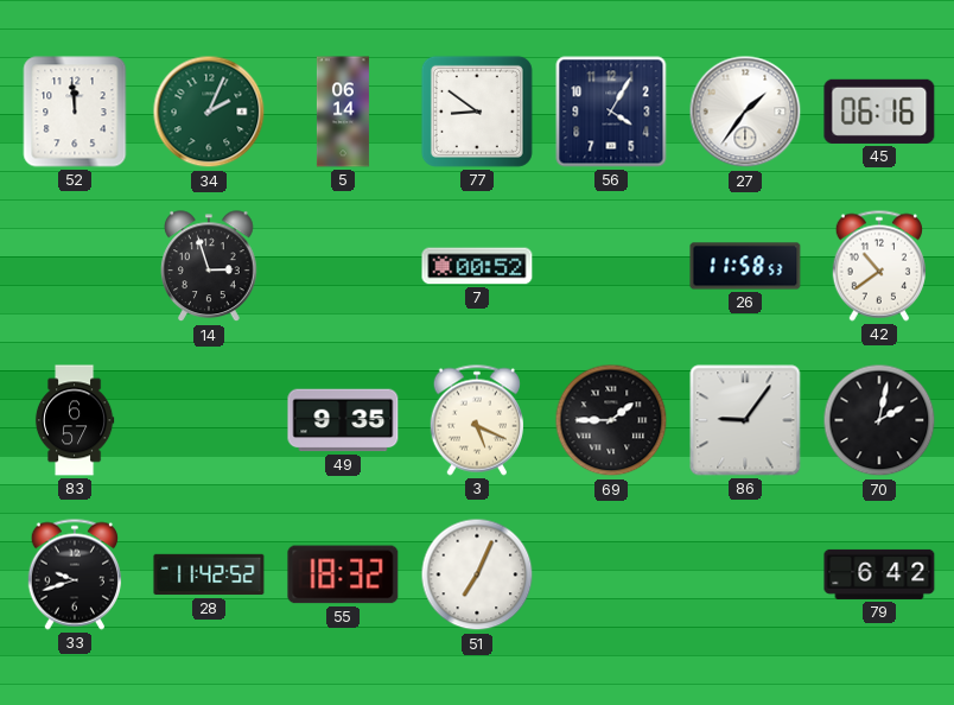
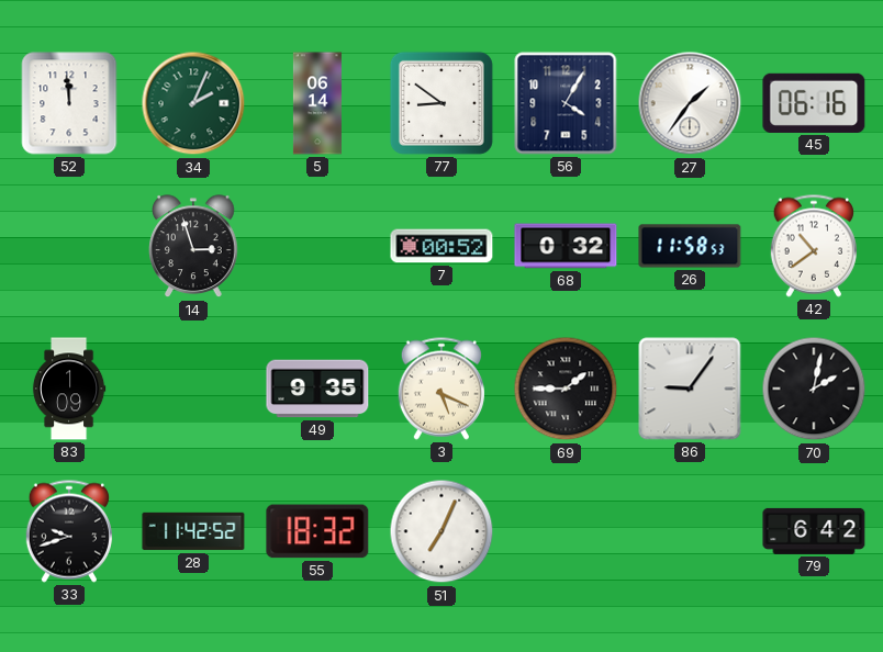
68: none -> 0:32
83: 6:57 -> 1:09
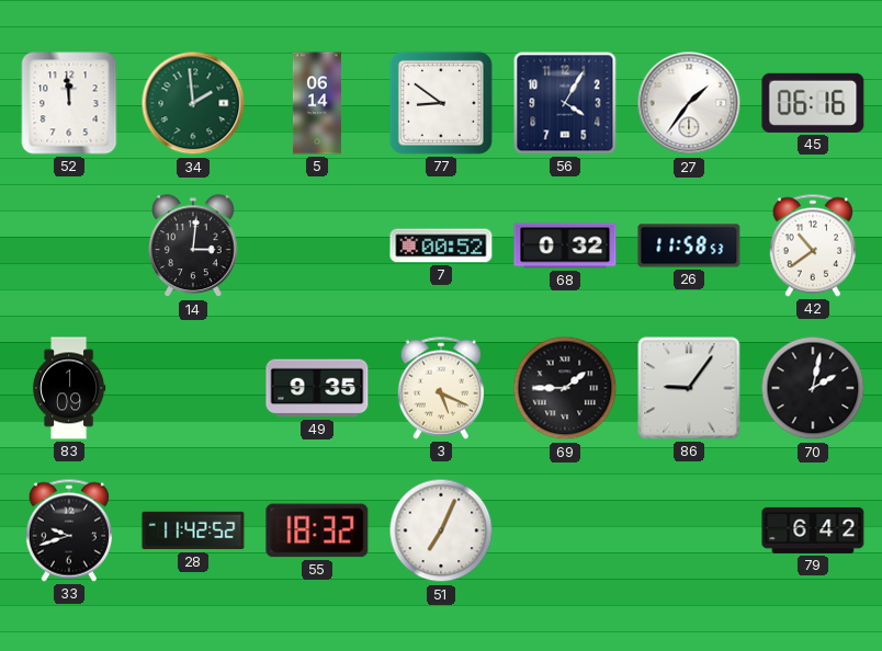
34: 2:04 -> 1:59
14: 2:57 -> 3:01
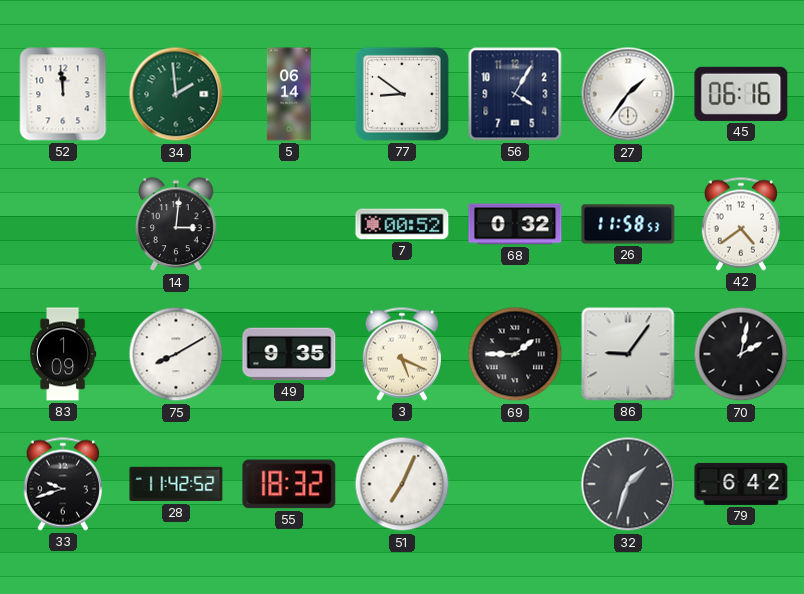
42: 10:39 -> 4:39
75: none -> 8:10
32: none -> 1:33
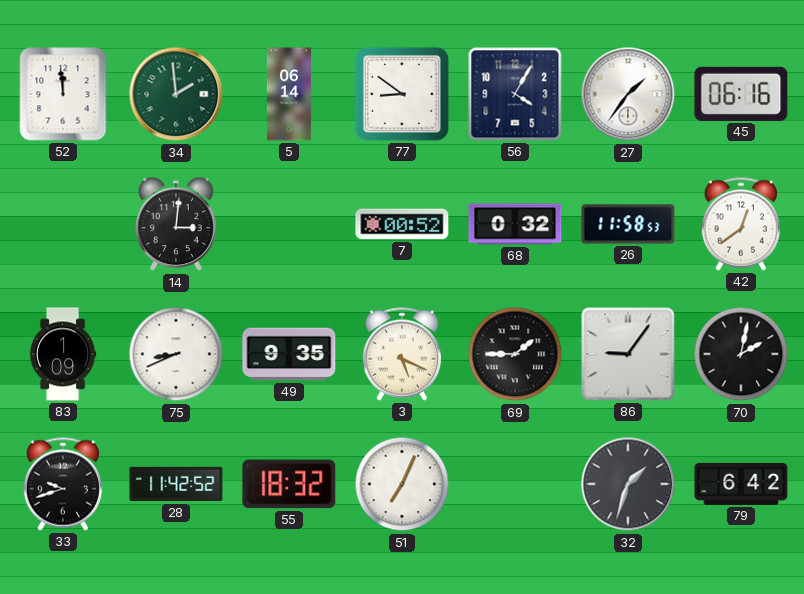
42: 4:39 -> 12:39
75: 8:10 -> 8:41
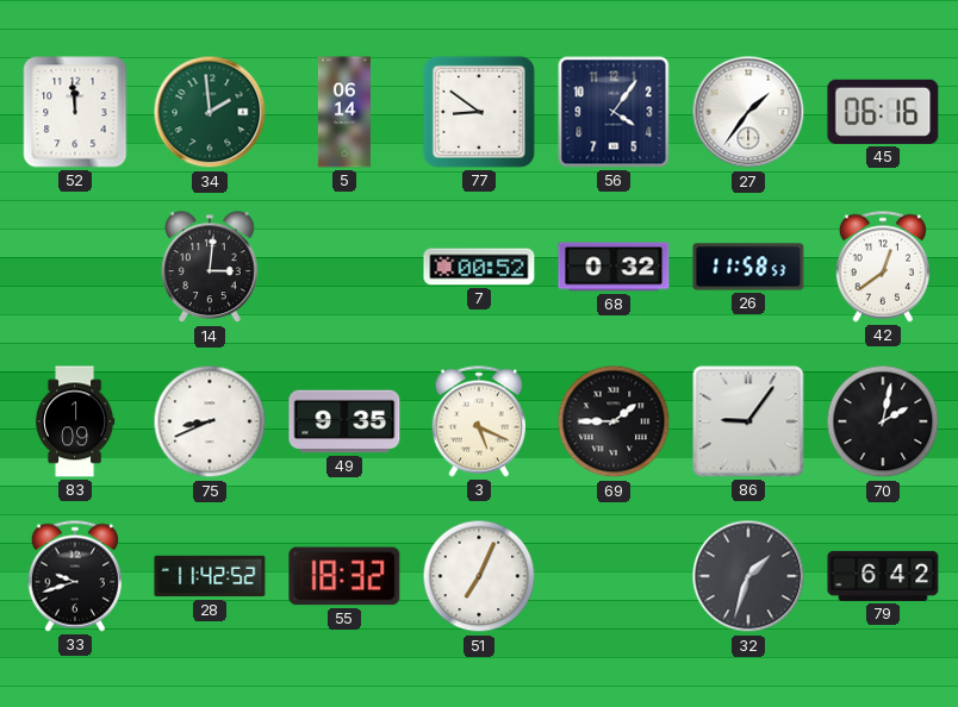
56: 4:05 -> 4:06
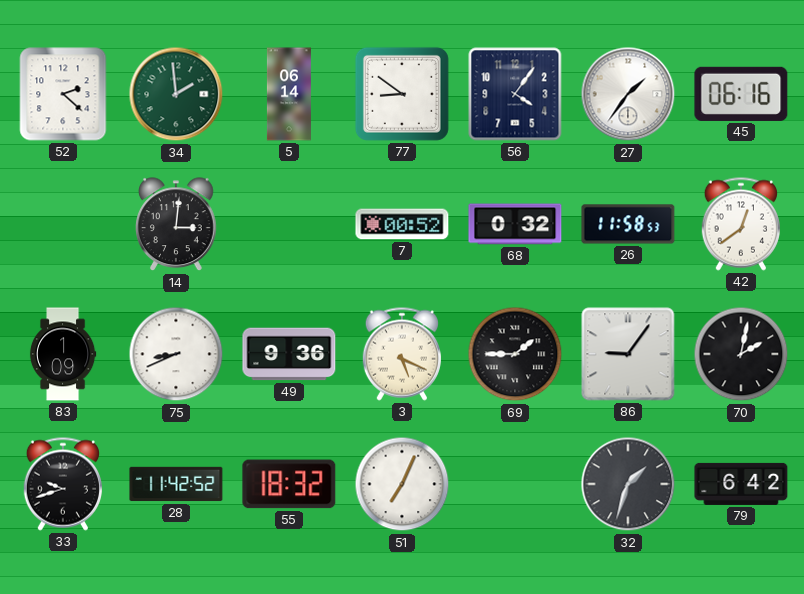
52: 11:59 -> 2:22
49: 9:35 -> 9:36
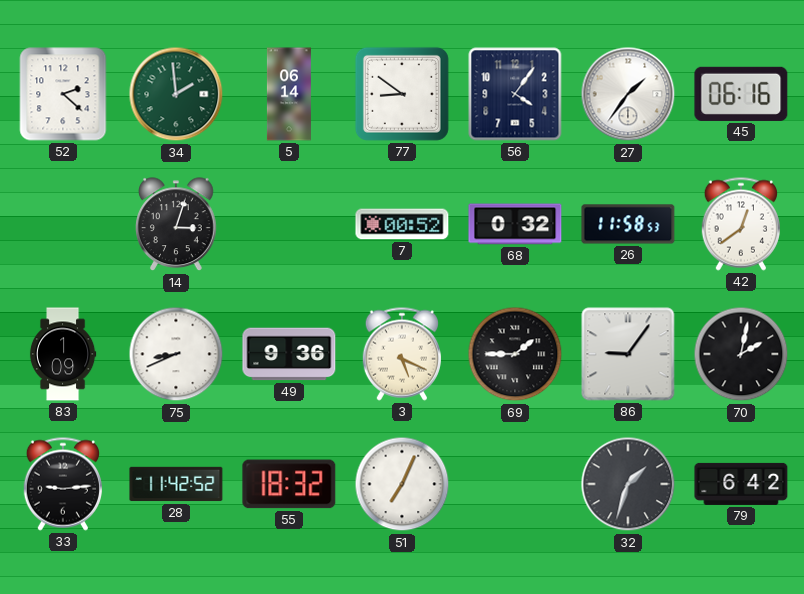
14: 3:01 -> 3:03
33: 9:42 -> 9:14
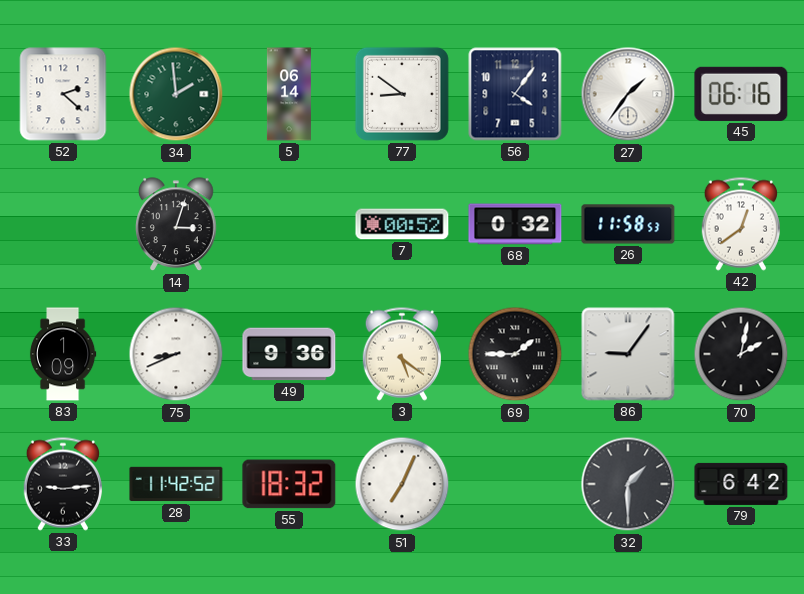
3: 5:19 -> 5:21
32: 1:33 -> 1:30
